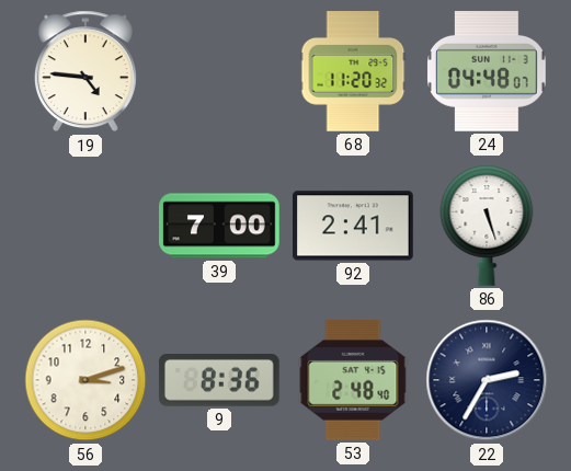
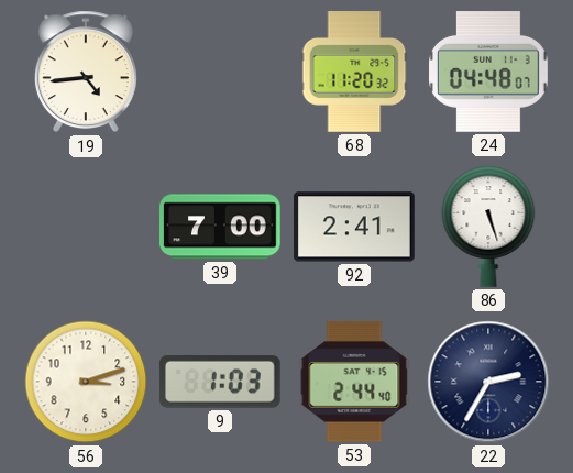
19: 4:46 -> 4:44
9: 8:36 -> 1:03
53: 2:48 -> 2:44
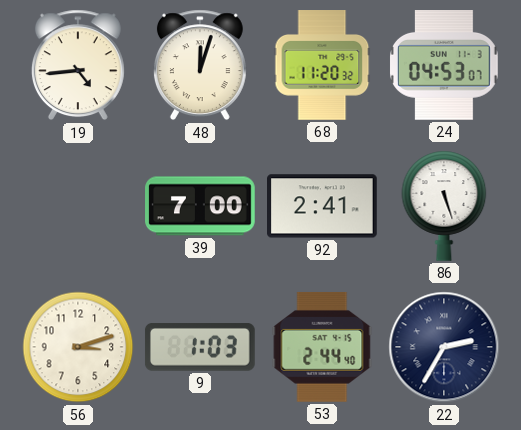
48: none -> 12:03
24: 04:48 -> 04:53
